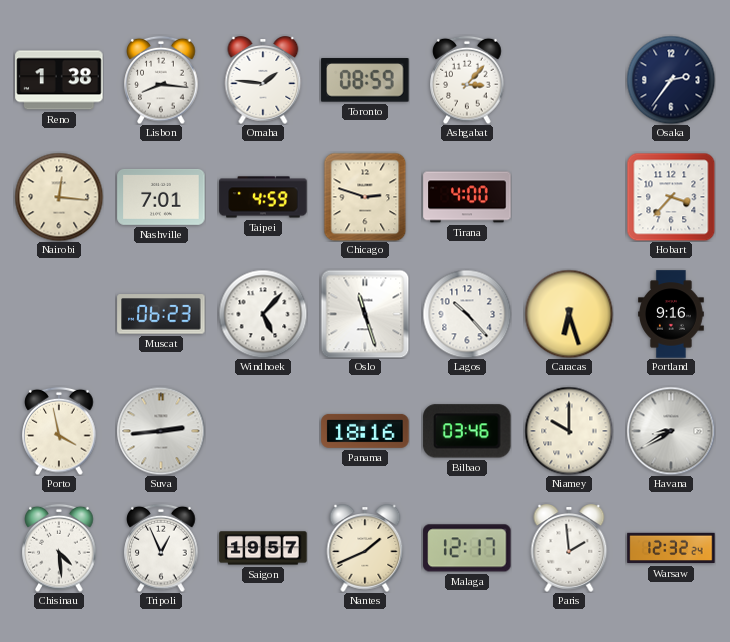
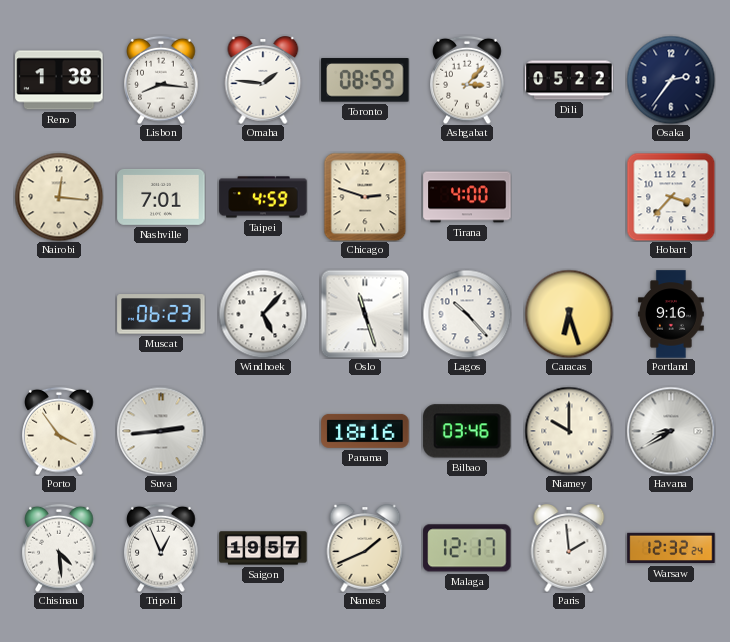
Dili: none -> 05:22
Porto: 3:58 -> 3:54
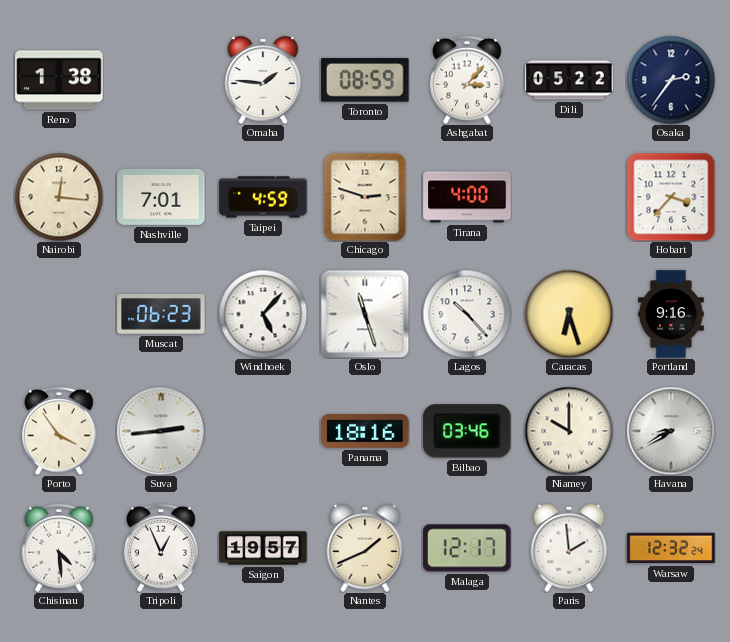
Lisbon: 8:16 -> none
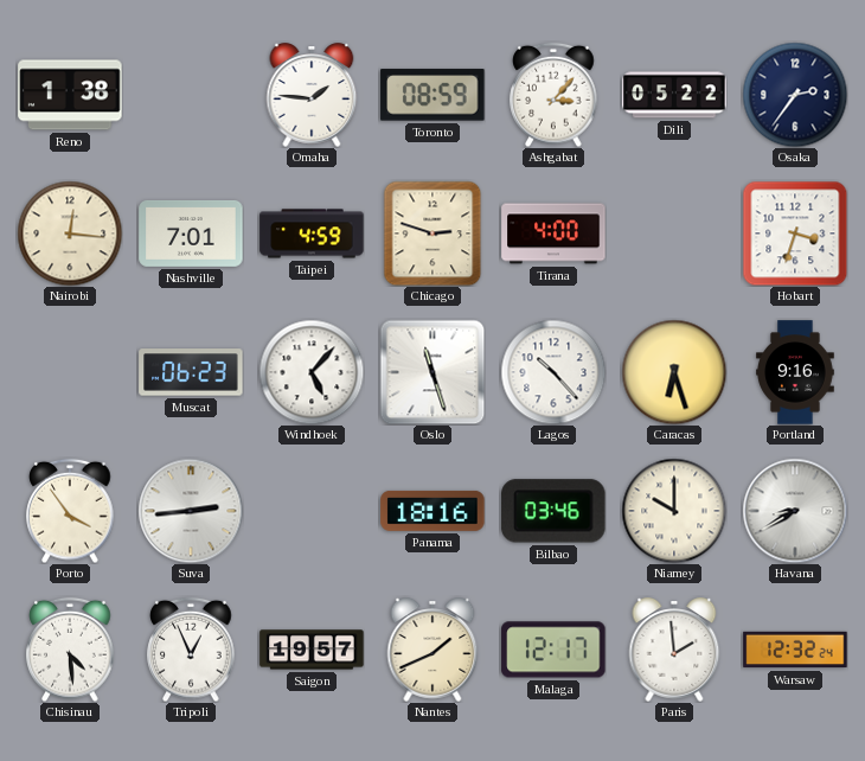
Hobart: 3:37 -> 3:33
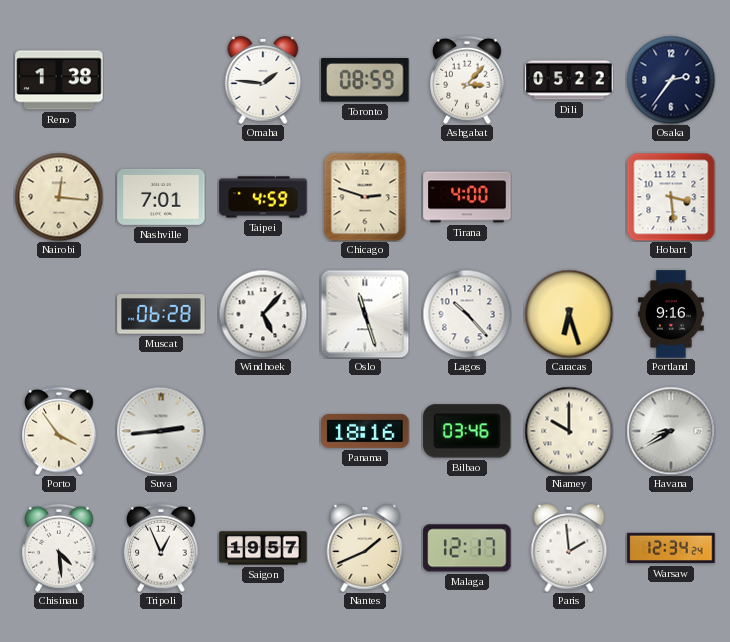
Hobart: 3:33 -> 3:29
Muscat: 06:23 -> 06:28
Warsaw: 12:32 -> 12:34
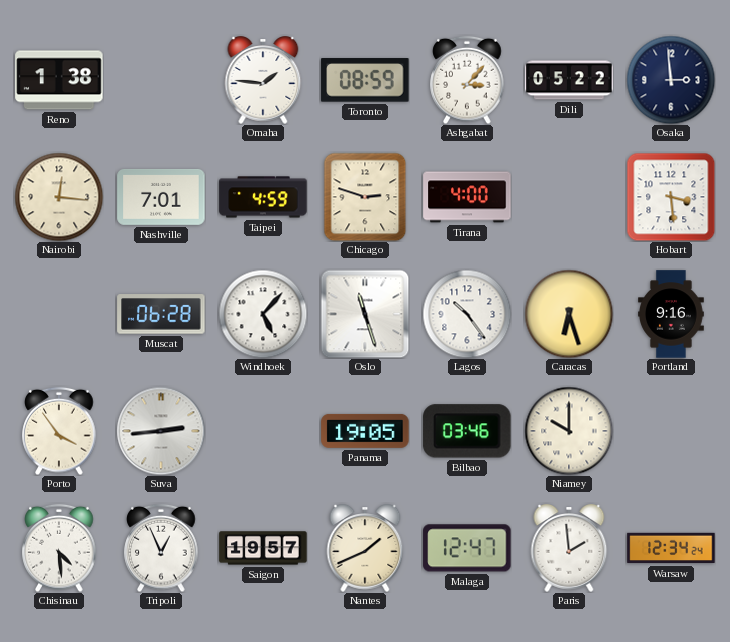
Osaka: 2:36 -> 2:59
Lagos: 10:23 -> 10:24
Panama: 18:16 -> 19:05
Havana: 8:40 -> none
Malaga: 12:17 -> 12:47
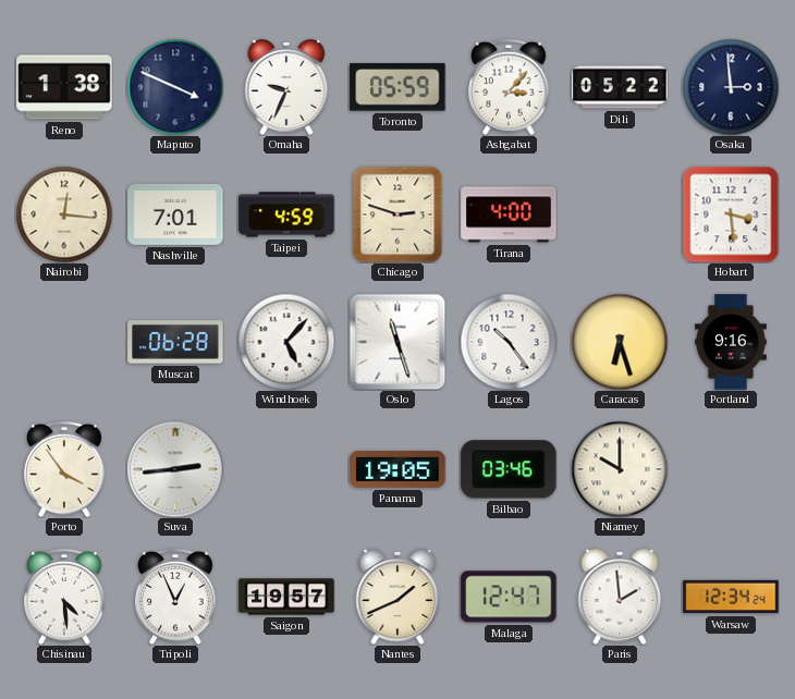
Maputo: none -> 3:49
Omaha: 1:46 -> 9:34
Toronto: 08:59 -> 05:59
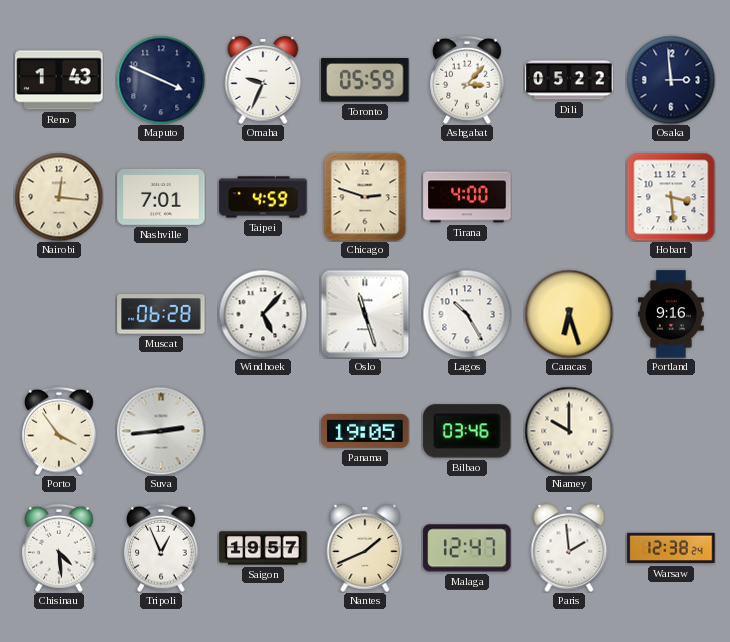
Reno: 1:38 -> 1:43
Lagos: 10:24 -> 10:25
Warsaw: 12:34 -> 12:38
